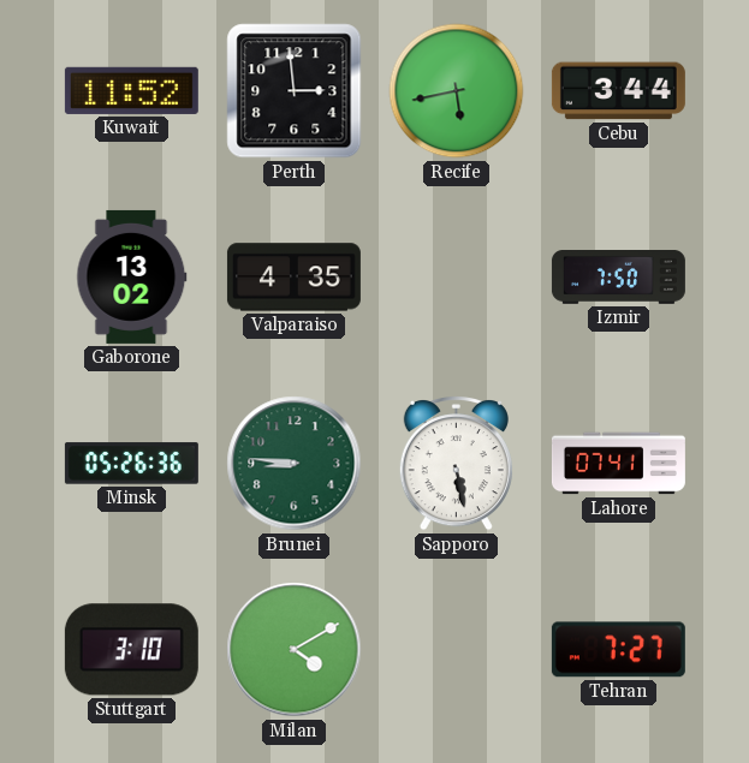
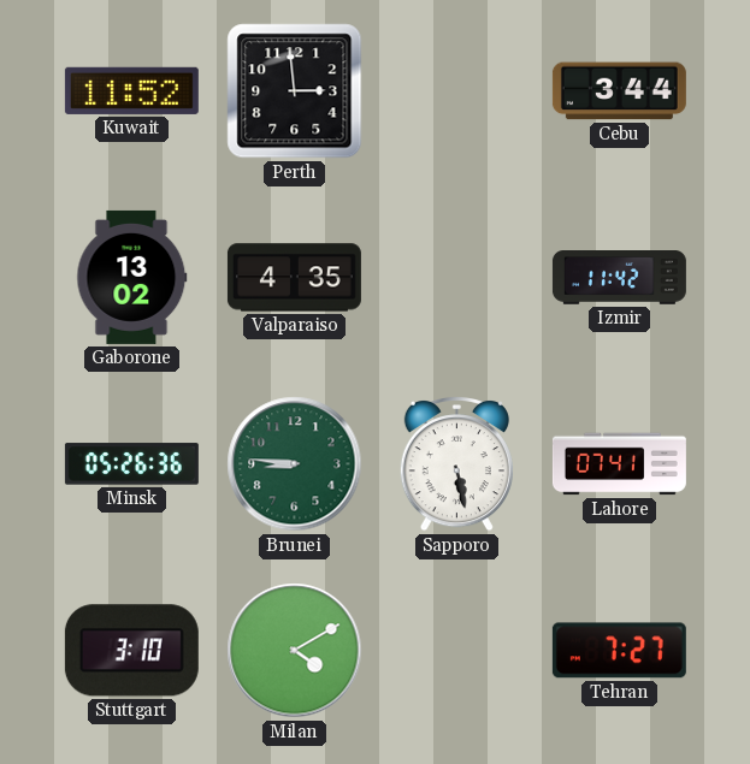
Recife: 5:43 -> none
Izmir: 7:50 -> 11:42
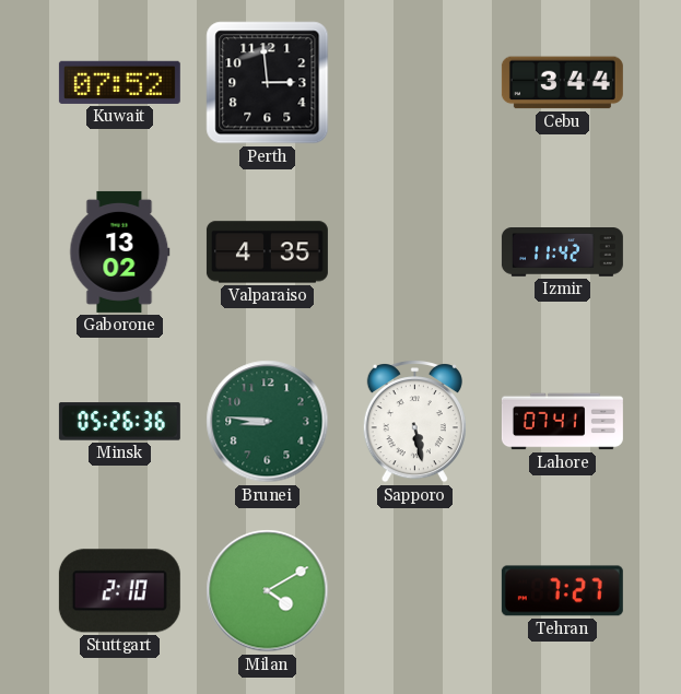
Kuwait: 11:52 -> 07:52
Stuttgart: 3:10 -> 2:10
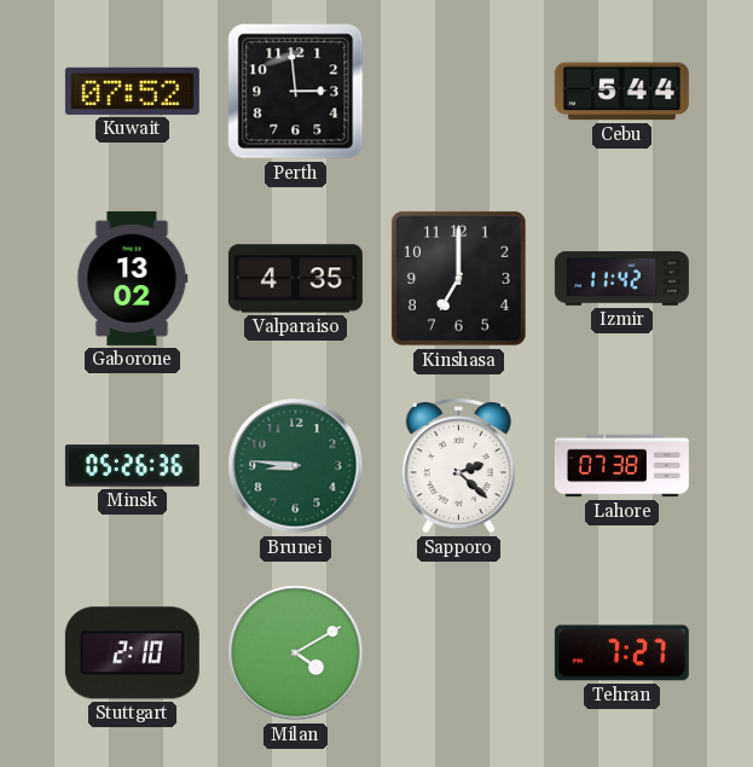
Cebu: 3:44 -> 5:44
Kinshasa: none -> 7:00
Sapporo: 5:28 -> 2:22
Lahore: 07:41 -> 07:38
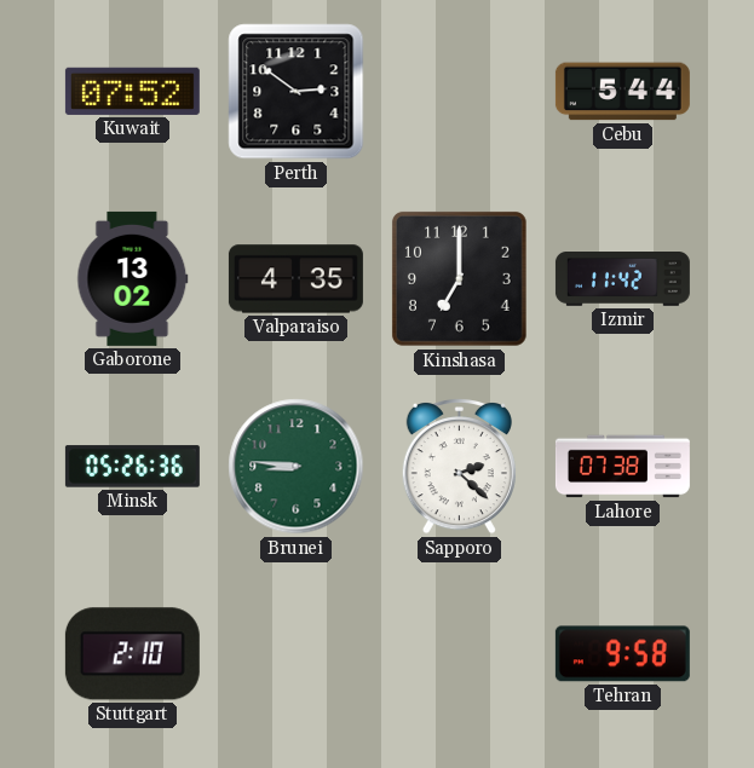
Perth: 2:59 -> 2:51
Milan: 4:10 -> none
Tehran: 7:27 -> 9:58
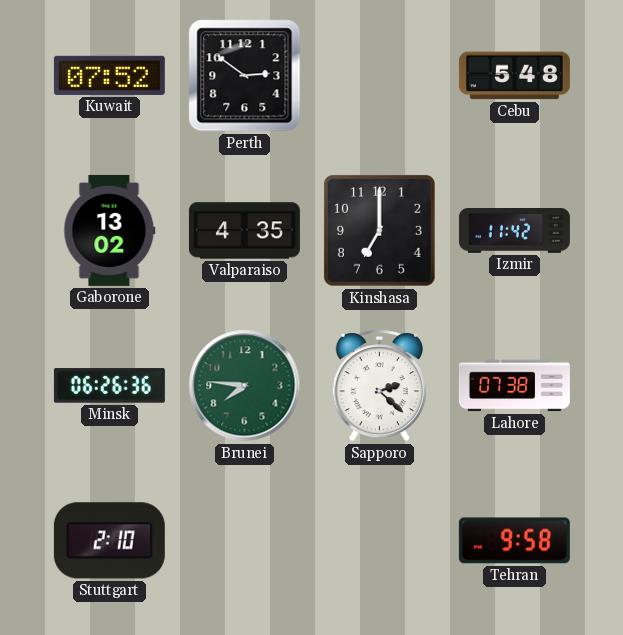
Cebu: 5:44 -> 5:48
Minsk: 05:26 -> 06:26
Brunei: 8:46 -> 7:46
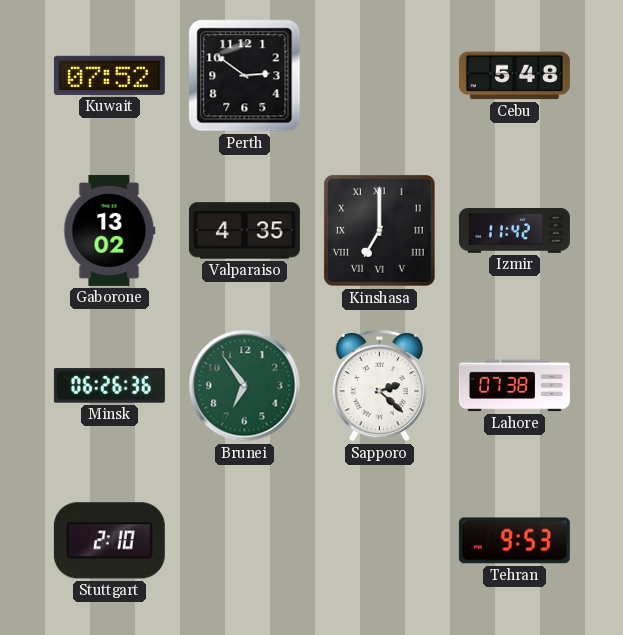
Kinshasa numerals: Arabic -> Roman
Brunei: 7:46 -> 6:54
Tehran: 9:58 -> 9:53
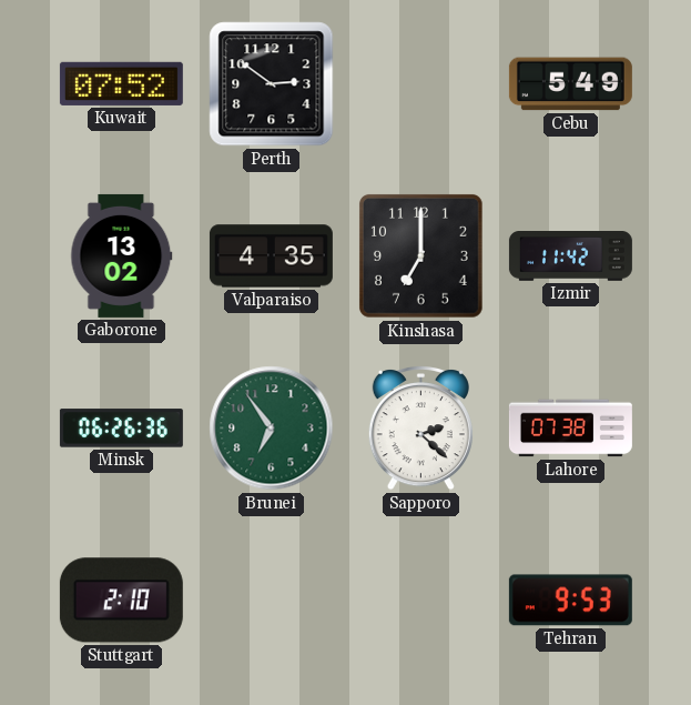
Cebu: 5:48 -> 5:49
Kinshasa numerals: Roman -> Arabic
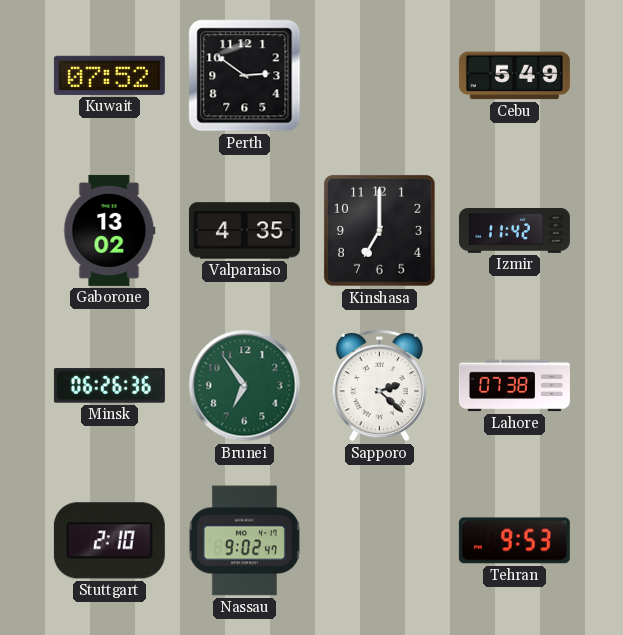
Nassau: none -> 9:02
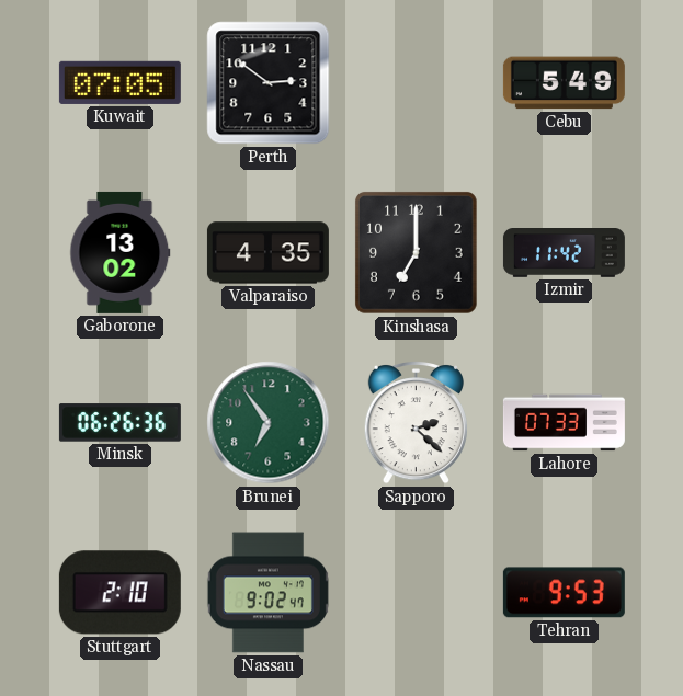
Kuwait: 07:52 -> 07:05
Lahore: 07:38 -> 07:33
